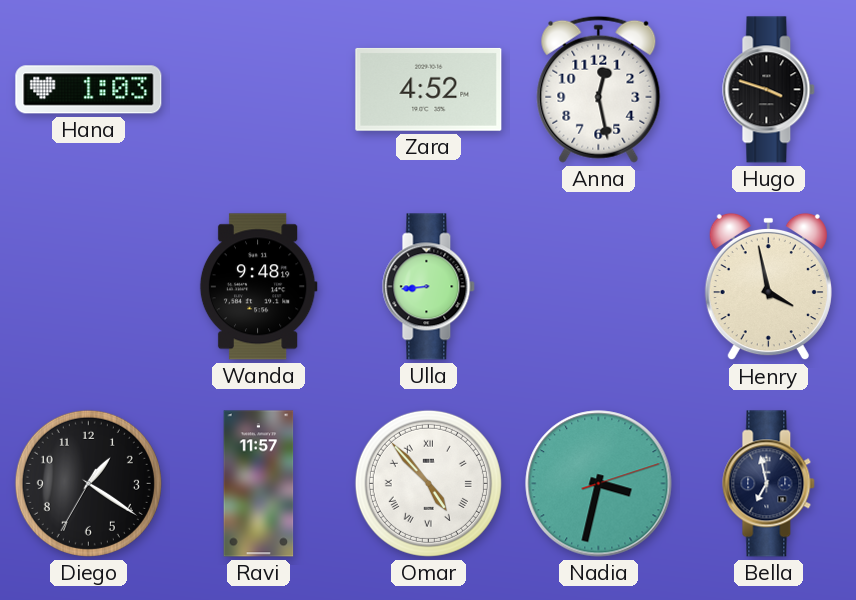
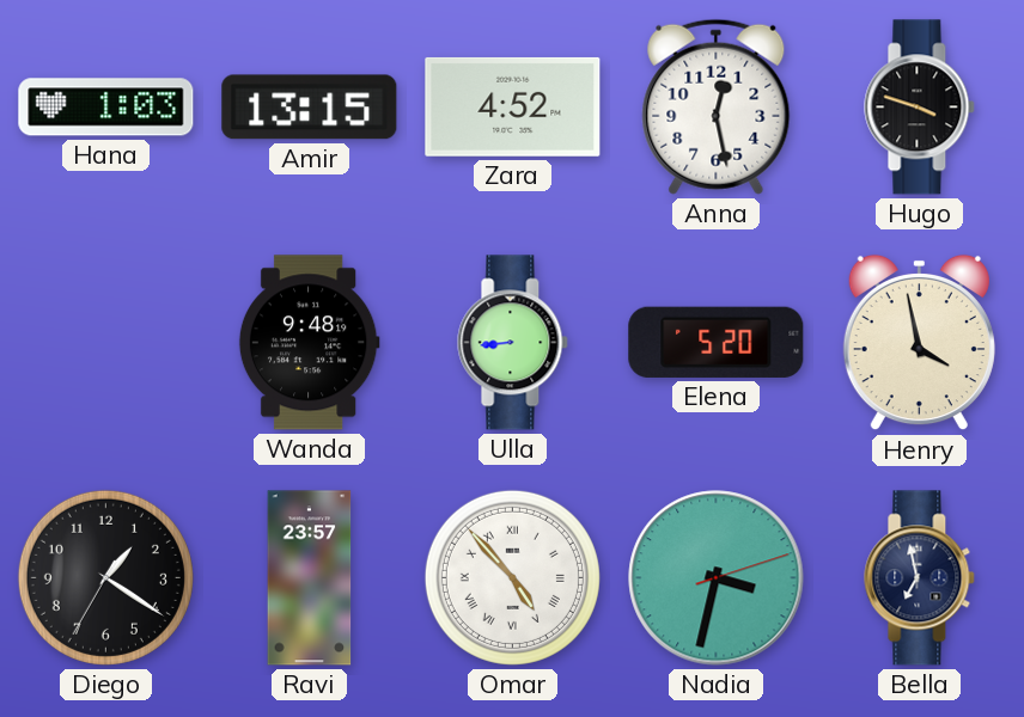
Amir: none -> 13:15
Elena: none -> 5:20
Ravi: 11:57 -> 23:57
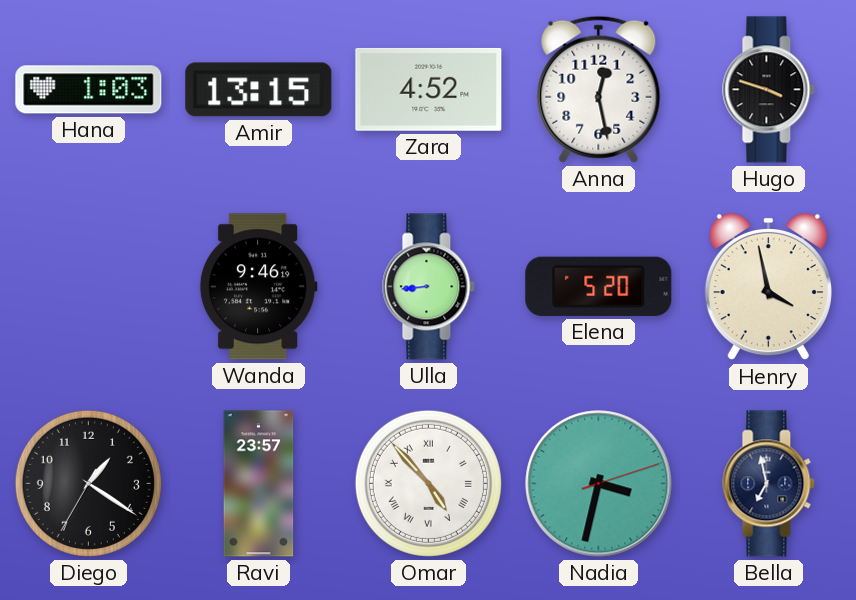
Wanda: 9:48 -> 9:46
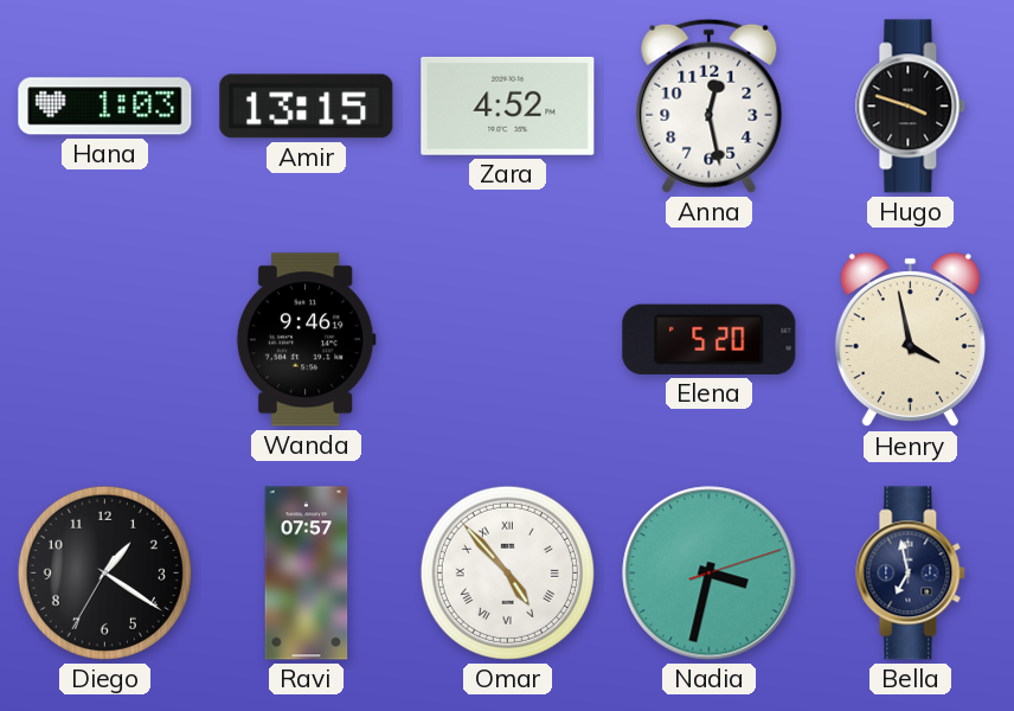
Ulla: 8:44 -> none
Ravi: 23:57 -> 07:57
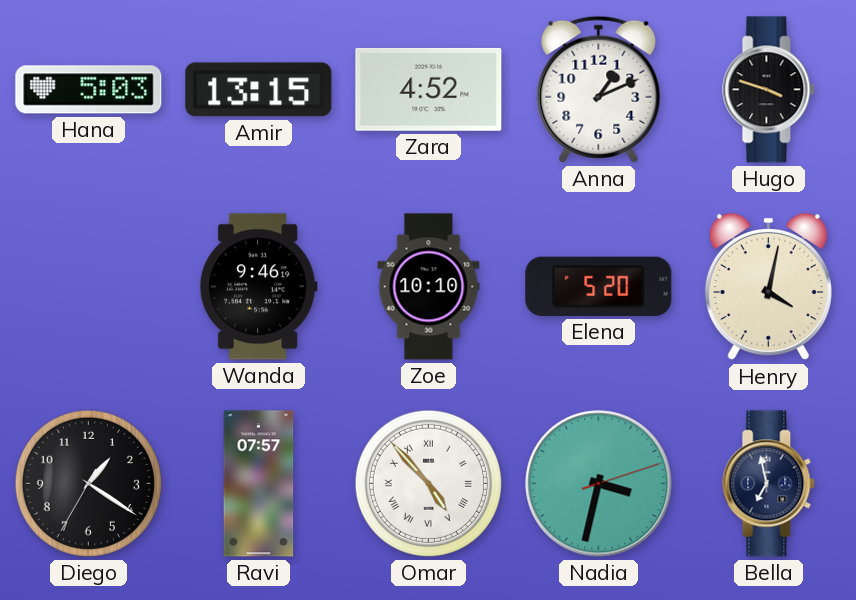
Hana: 1:03 -> 5:03
Anna: 12:28 -> 1:11
Zoe: none -> 10:10
Henry: 3:58 -> 4:02
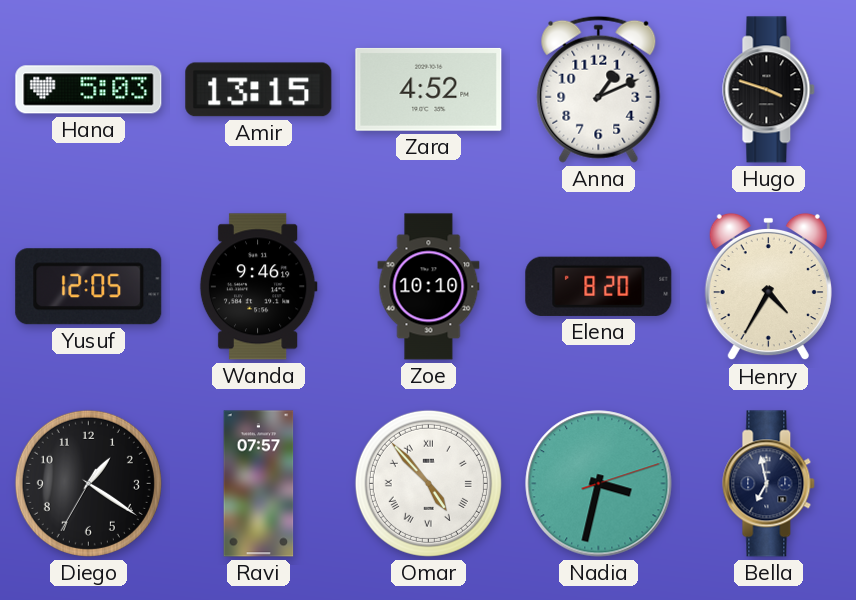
Yusuf: none -> 12:05
Elena: 5:20 -> 8:20
Henry: 4:02 -> 4:35
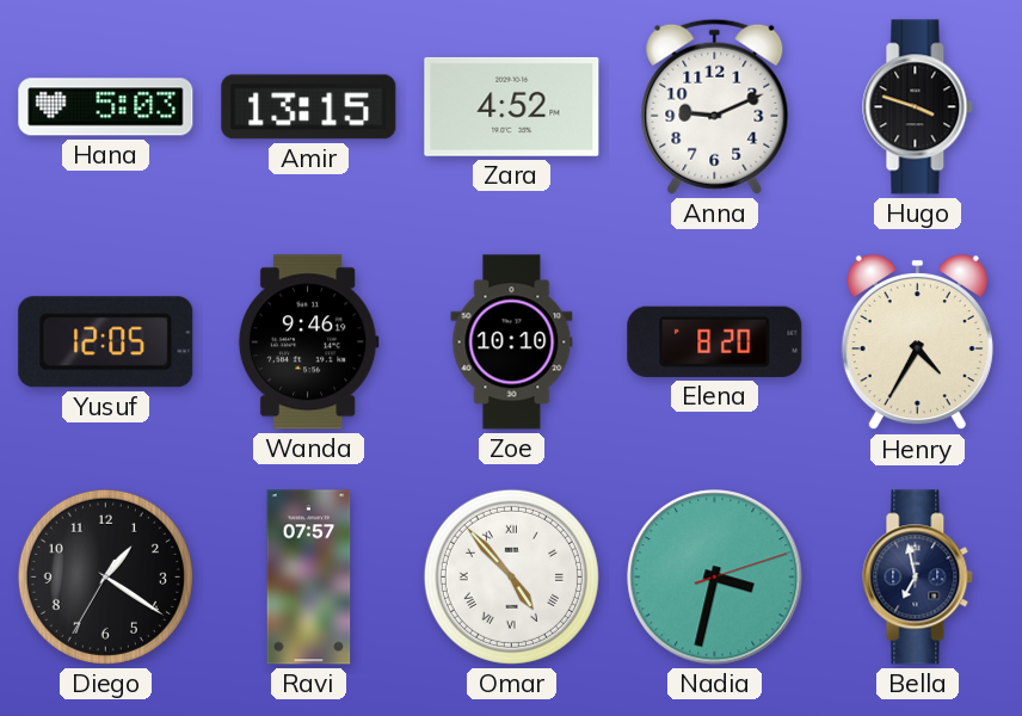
Anna: 1:11 -> 9:11
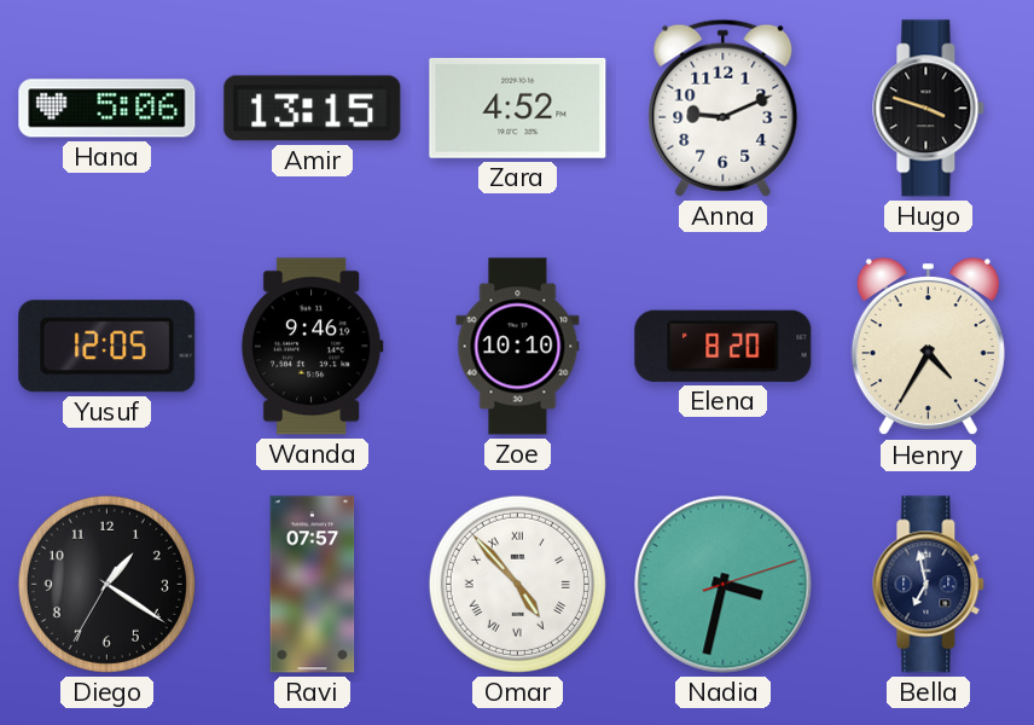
Hana: 5:03 -> 5:06
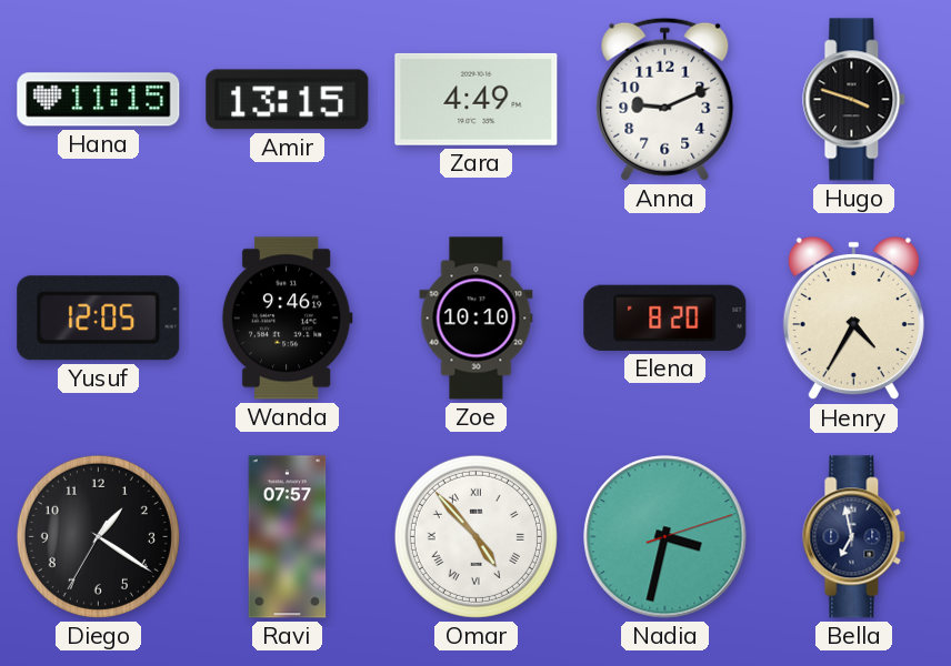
Hana: 5:06 -> 11:15
Zara: 4:52 -> 4:49
